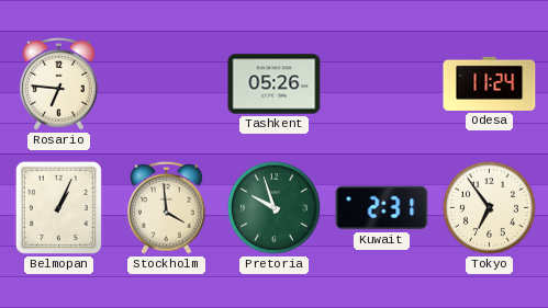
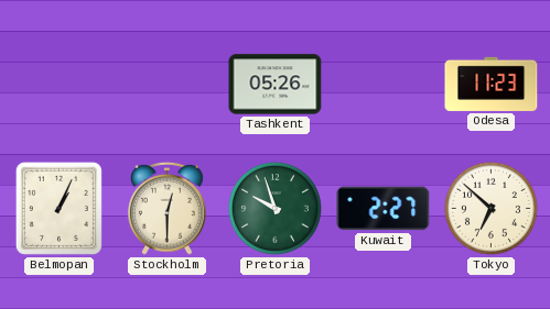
Rosario: 6:46 -> none
Odesa: 11:24 -> 11:23
Stockholm: 3:59 -> 12:30
Kuwait: 2:31 -> 2:27
Tokyo: 6:54 -> 6:52
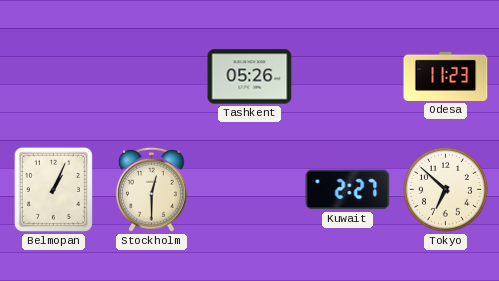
Pretoria: 9:57 -> none
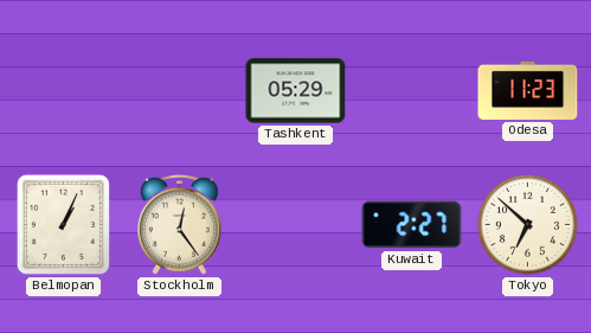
Tashkent: 05:26 -> 05:29
Stockholm: 12:30 -> 12:24
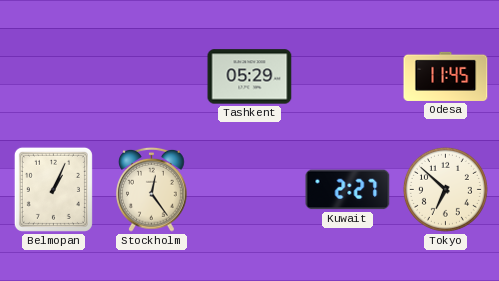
Odesa: 11:23 -> 11:45
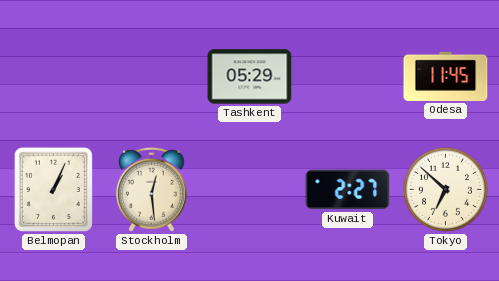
Stockholm: 12:24 -> 12:29
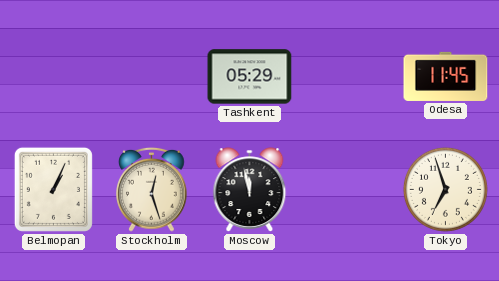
Stockholm: 12:29 -> 12:27
Moscow: none -> 11:58
Kuwait: 2:27 -> none
Tokyo: 6:52 -> 6:57
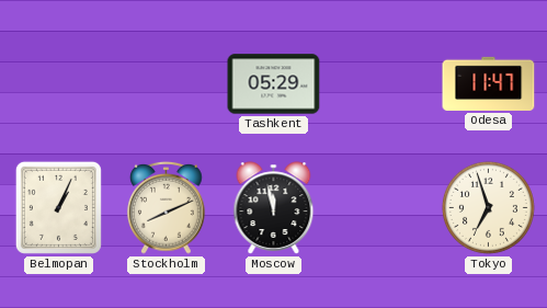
Odesa: 11:45 -> 11:47
Stockholm: 12:27 -> 8:11
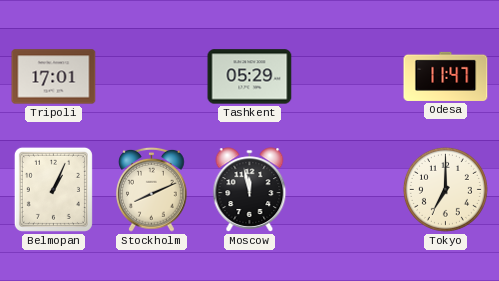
Tripoli: none -> 17:01
Tokyo: 6:57 -> 7:00
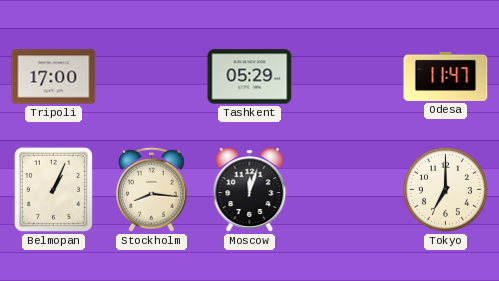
Tripoli: 17:01 -> 17:00
Stockholm: 8:11 -> 8:16
Moscow: 11:58 -> 12:03
